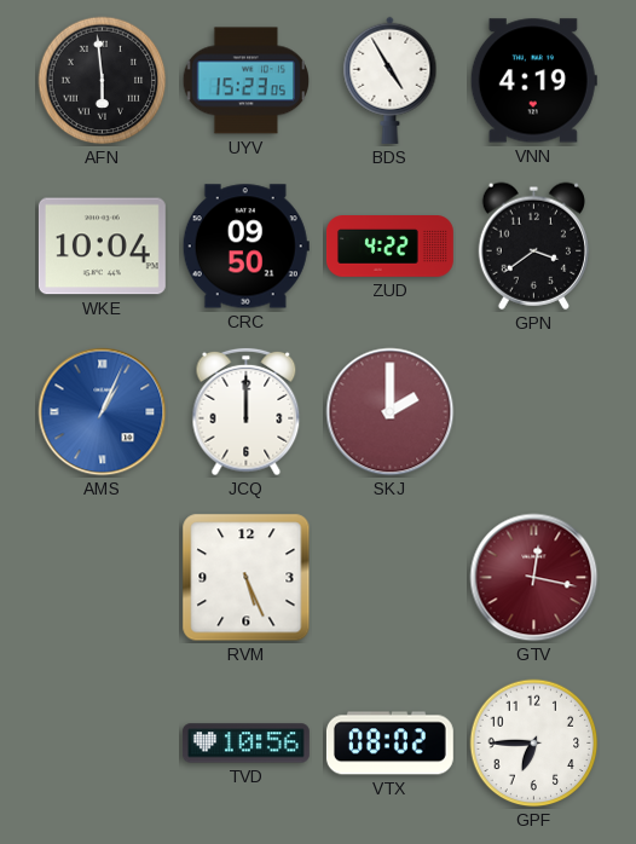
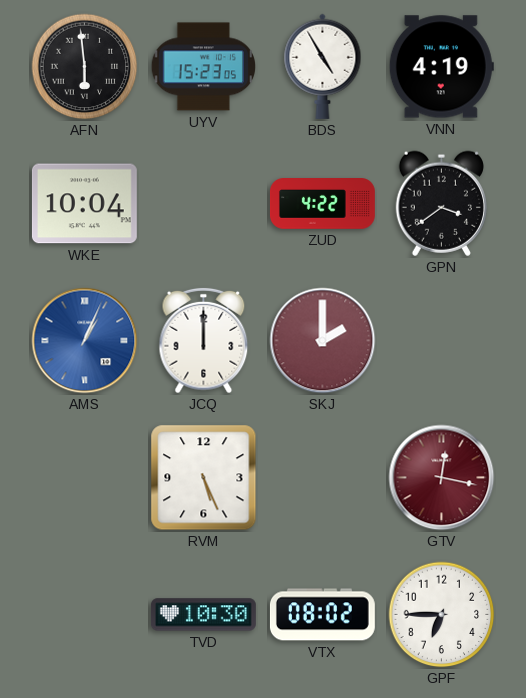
CRC: 09:50 -> none
TVD: 10:56 -> 10:30
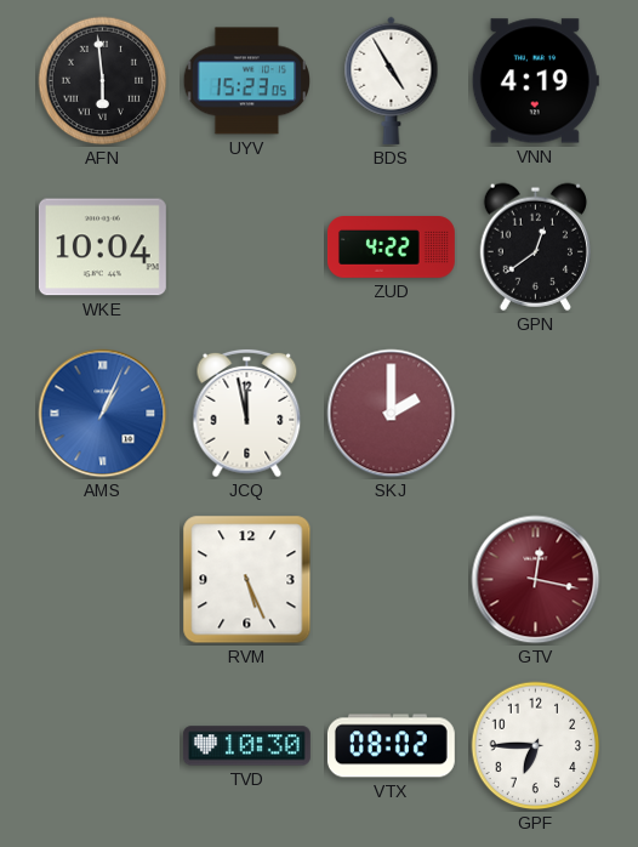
GPN: 3:39 -> 12:39
JCQ: 12:00 -> 11:58
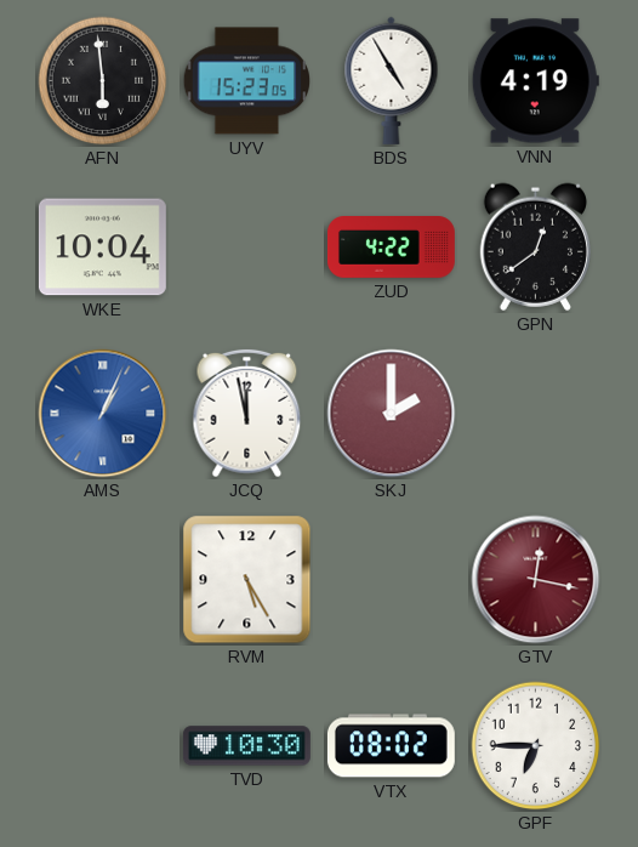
RVM: 5:26 -> 5:25
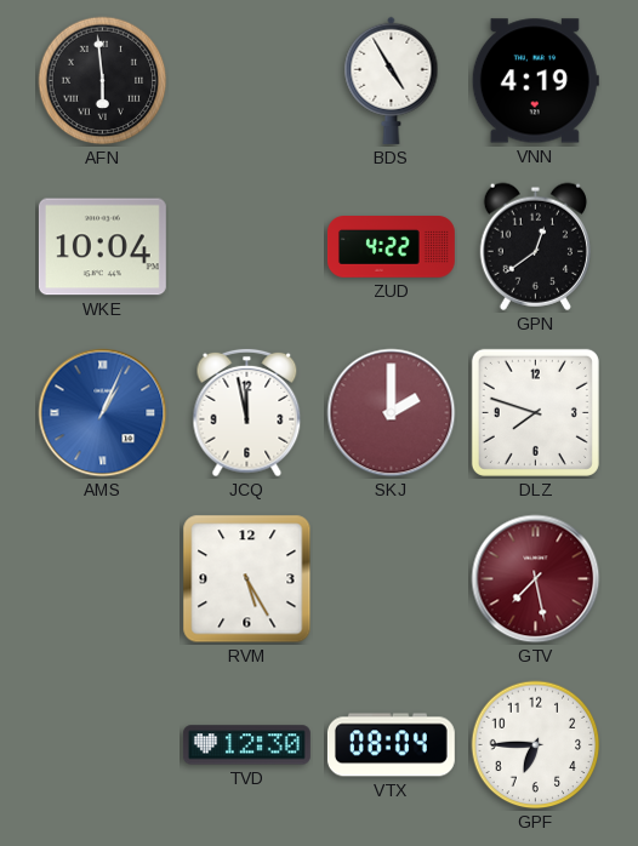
UYV: 15:23 -> none
DLZ: none -> 7:48
GTV: 12:17 -> 7:28
TVD: 10:30 -> 12:30
VTX: 08:02 -> 08:04
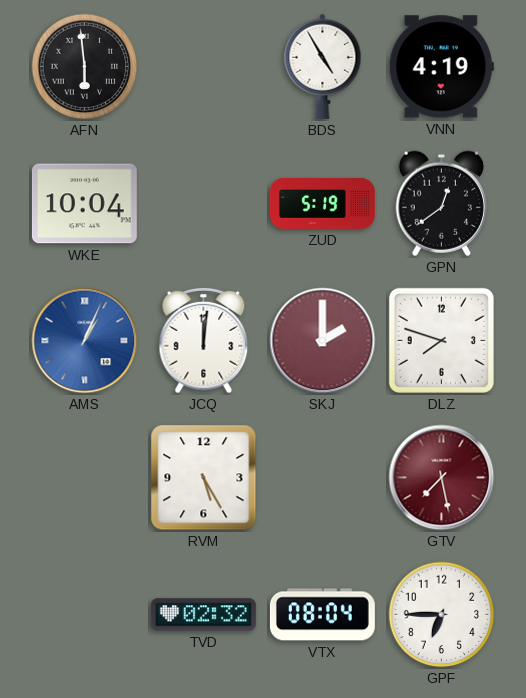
ZUD: 4:22 -> 5:19
JCQ: 11:58 -> 12:01
TVD: 12:30 -> 02:32
